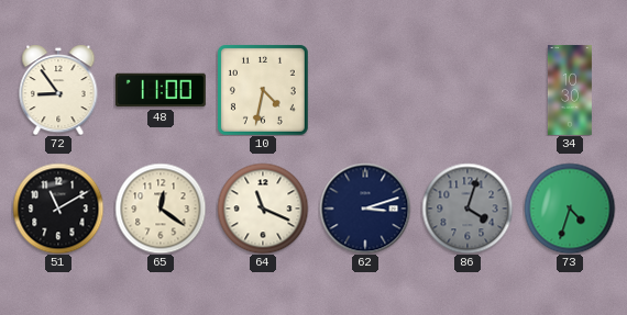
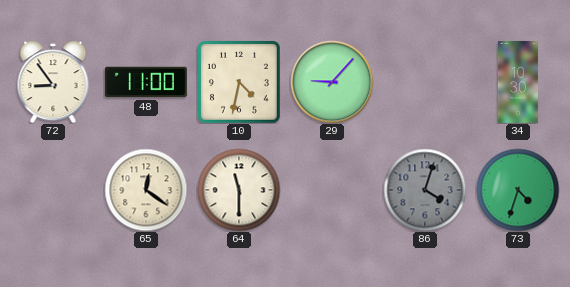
29: none -> 9:07
51: 11:10 -> none
64: 11:19 -> 11:30
62: 3:12 -> none
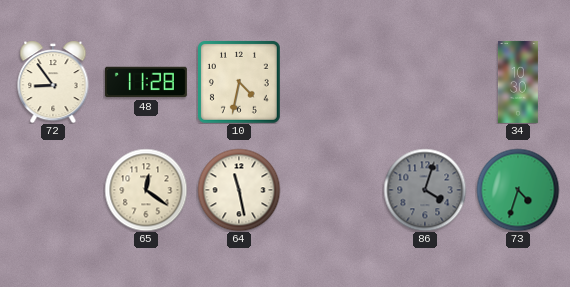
48: 11:00 -> 11:28
29: 9:07 -> none
64: 11:30 -> 11:28
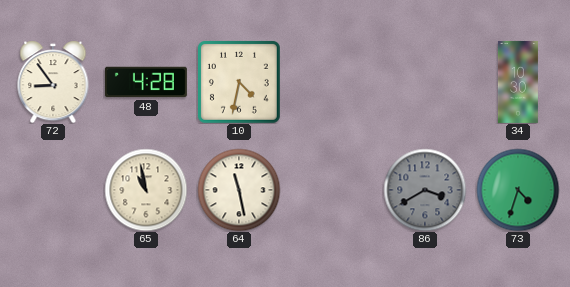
48: 11:28 -> 4:28
65: 12:21 -> 10:58
86: 4:03 -> 3:40
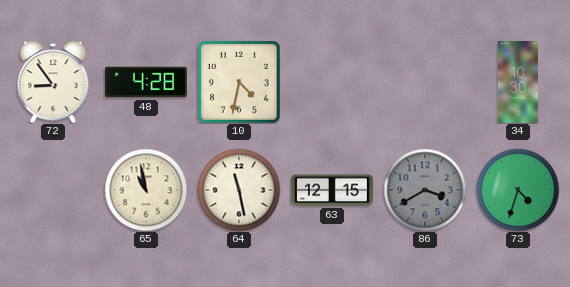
63: none -> 12:15
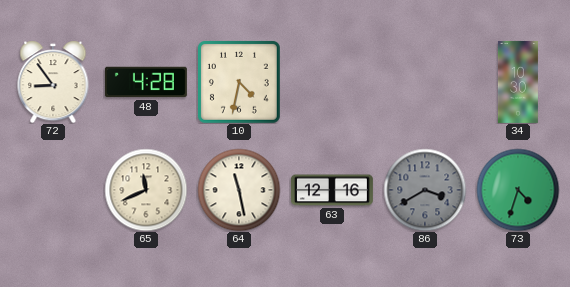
65: 10:58 -> 11:41
63: 12:15 -> 12:16
